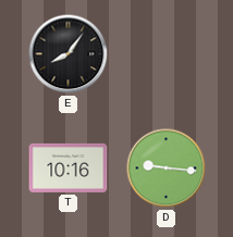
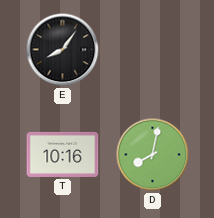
D: 9:16 -> 8:02
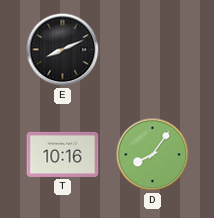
E: 8:06 -> 8:11
D: 8:02 -> 8:06
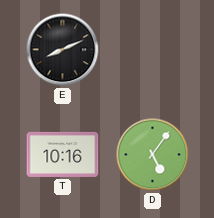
D: 8:06 -> 5:06
